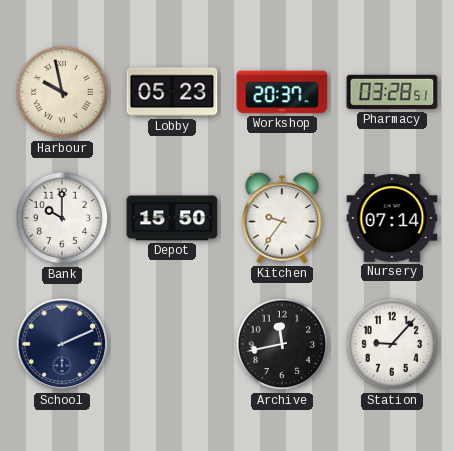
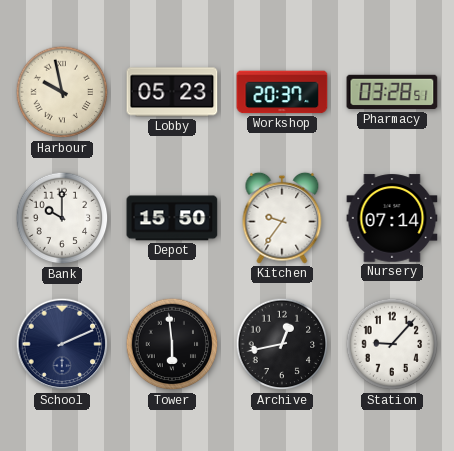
Tower: none -> 5:59
Archive: 11:43 -> 12:43
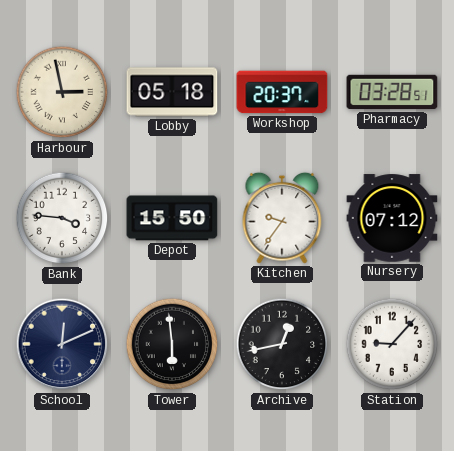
Harbour: 9:58 -> 2:58
Lobby: 05:23 -> 05:18
Bank: 10:00 -> 3:46
Nursery: 07:14 -> 07:12
School: 2:11 -> 12:11
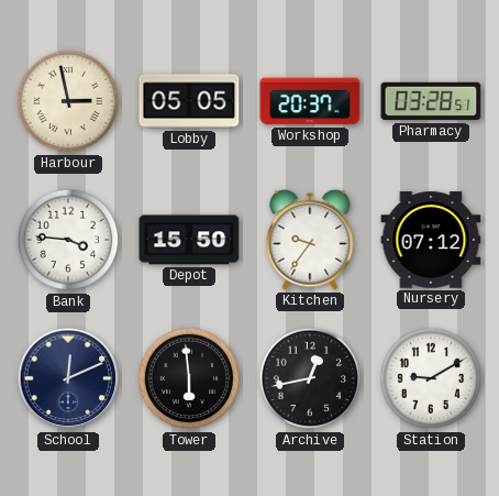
Lobby: 05:18 -> 05:05
Station: 9:07 -> 9:10
